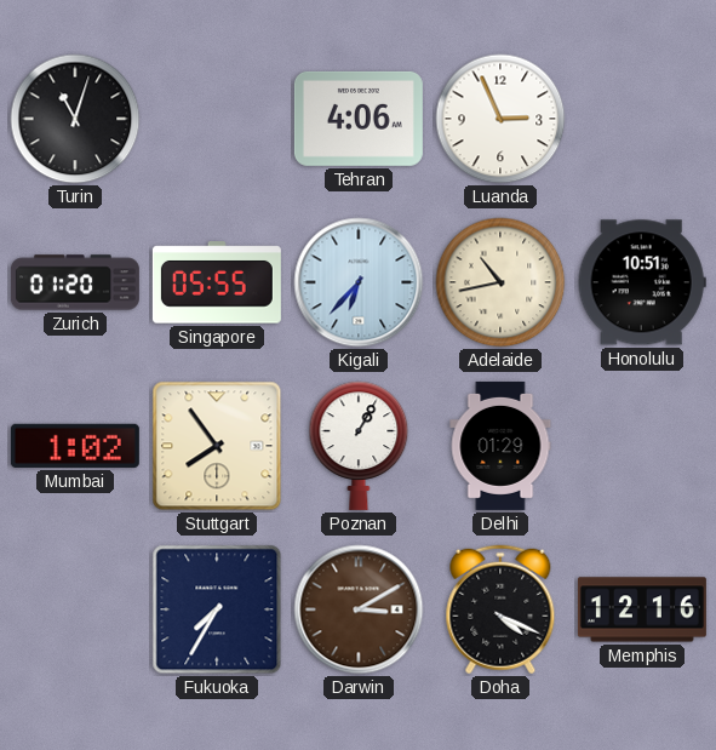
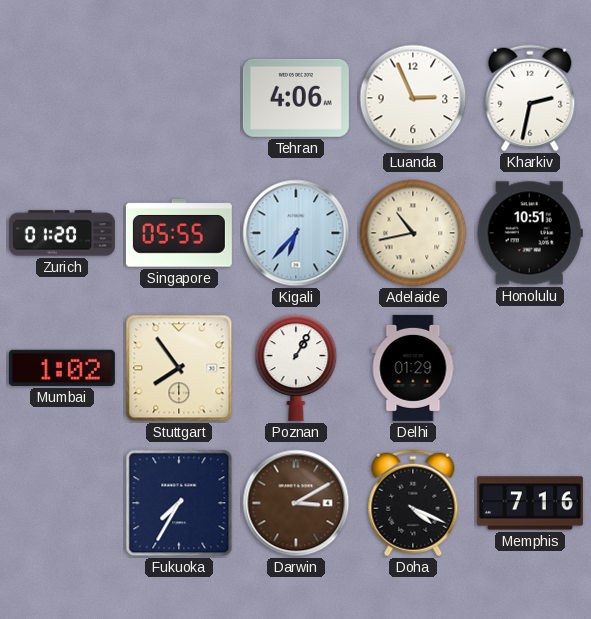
Turin: 11:03 -> none
Kharkiv: none -> 2:32
Memphis: 12:16 -> 7:16
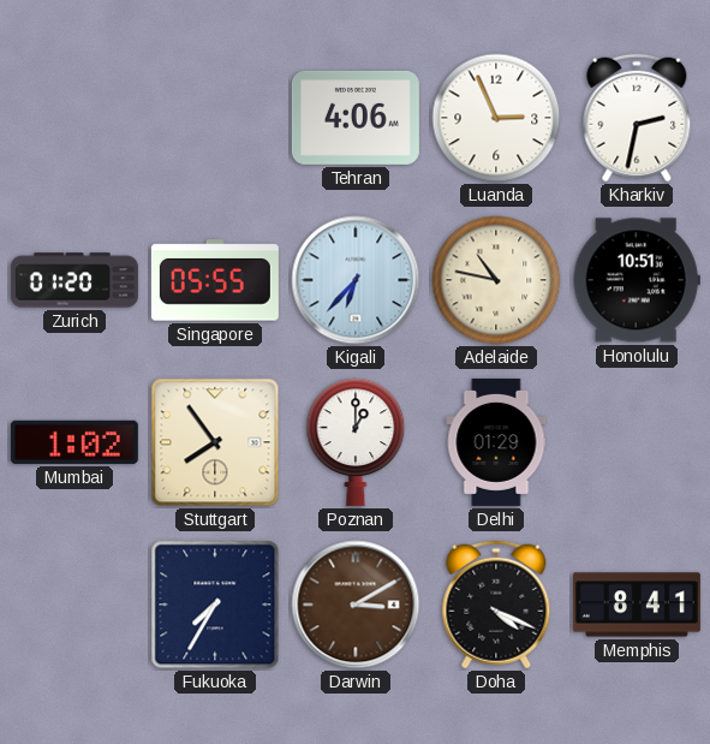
Adelaide: 10:43 -> 10:47
Poznan: 1:05 -> 1:00
Memphis: 7:16 -> 8:41
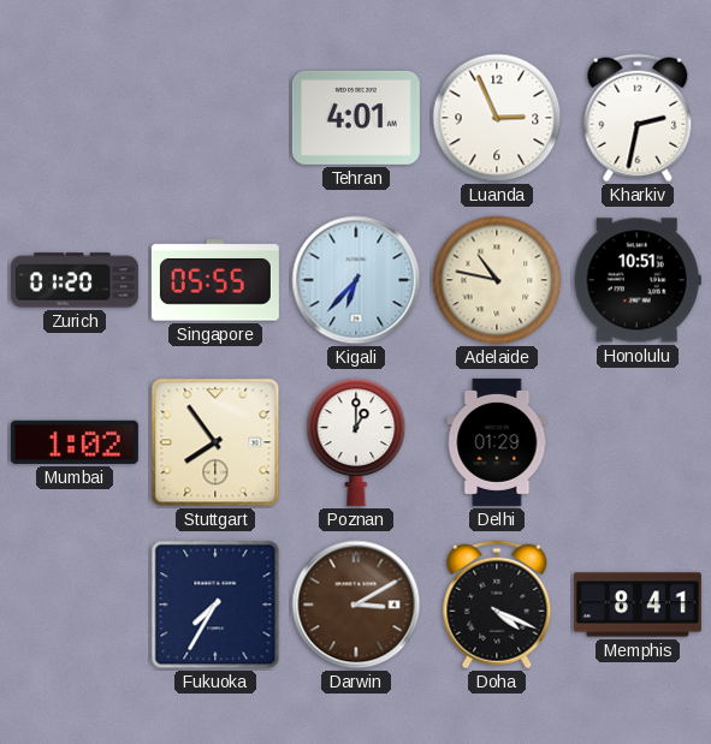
Tehran: 4:06 -> 4:01
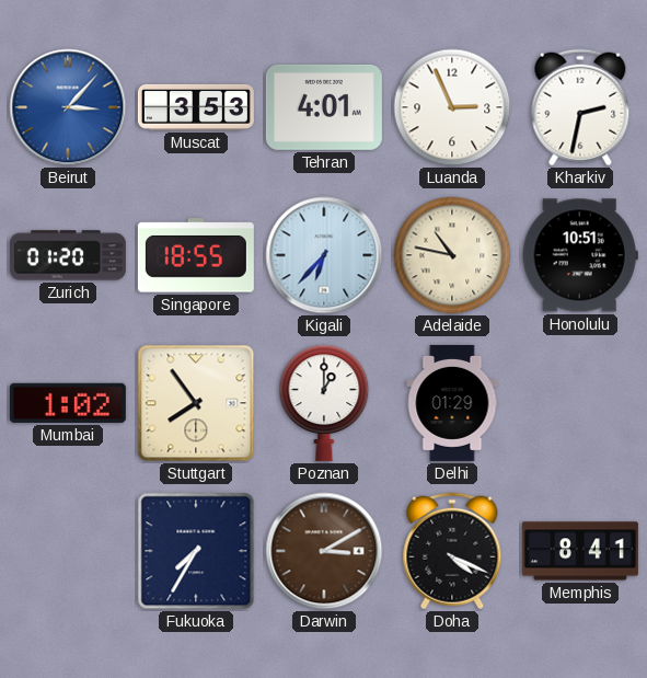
Beirut: none -> 3:07
Muscat: none -> 3:53
Singapore: 05:55 -> 18:55
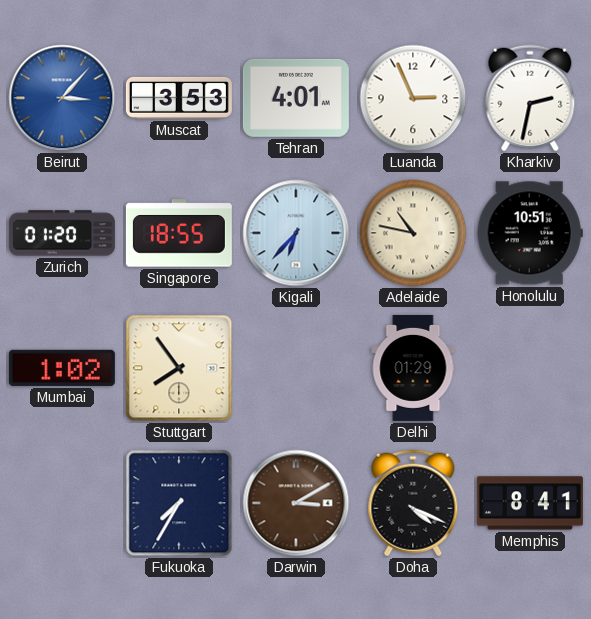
Poznan: 1:00 -> none
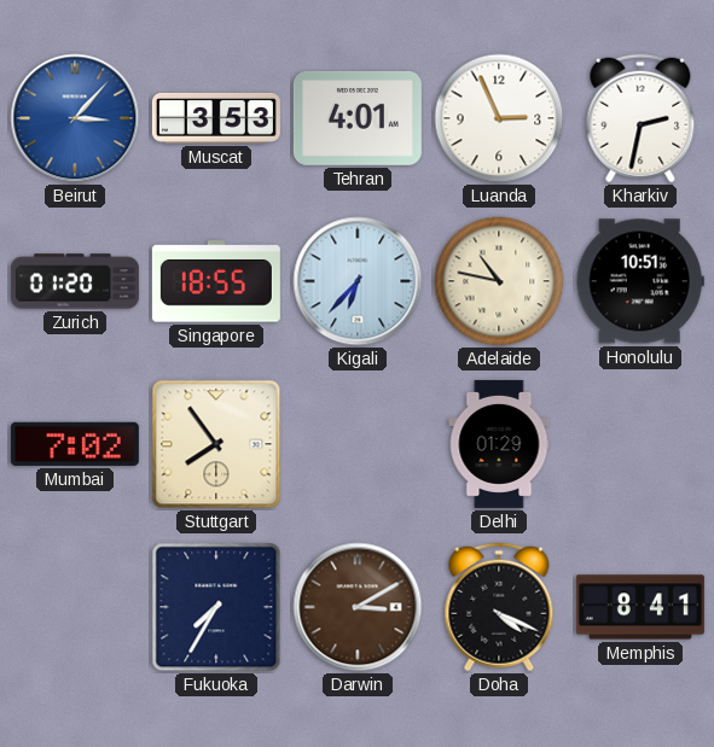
Mumbai: 1:02 -> 7:02
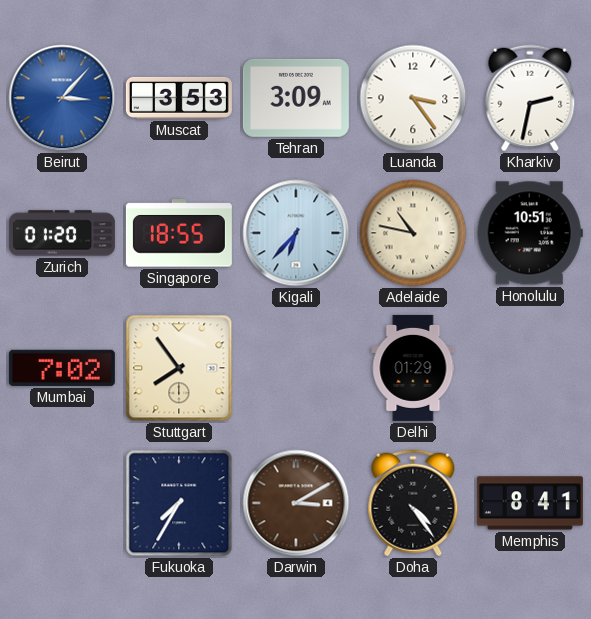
Tehran: 4:01 -> 3:09
Luanda: 2:56 -> 3:24
Doha: 4:19 -> 4:24
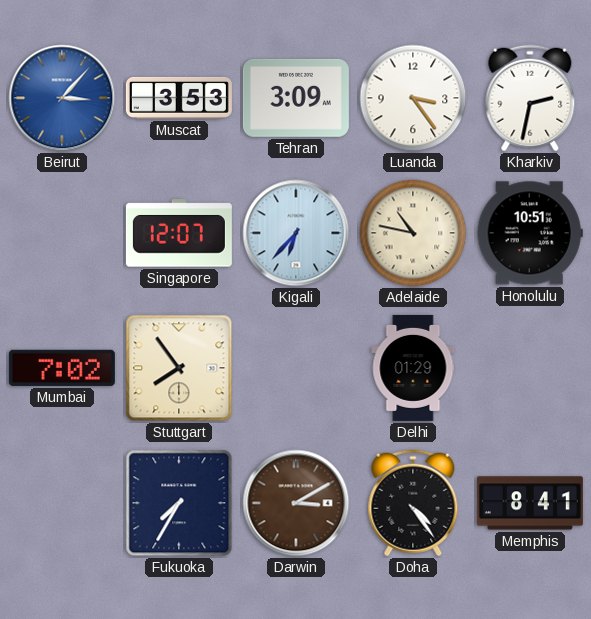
Zurich: 01:20 -> none
Singapore: 18:55 -> 12:07
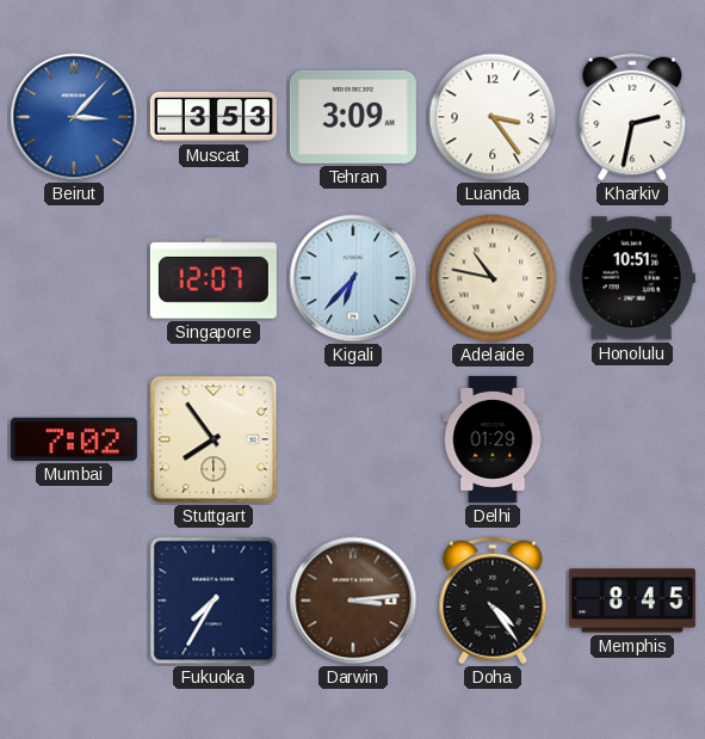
Darwin: 3:10 -> 3:14
Memphis: 8:41 -> 8:45
